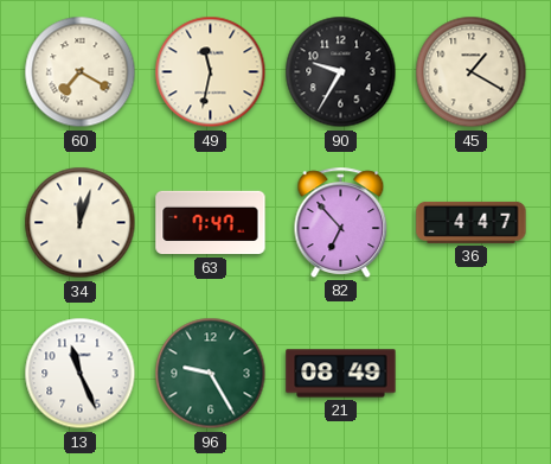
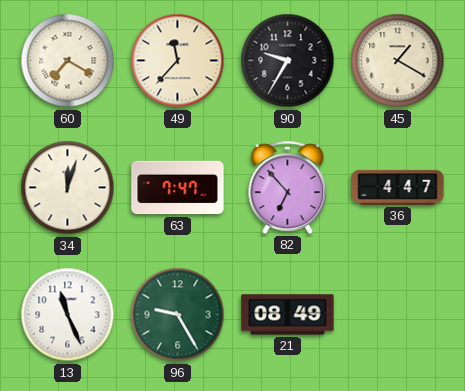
49: 11:32 -> 11:37
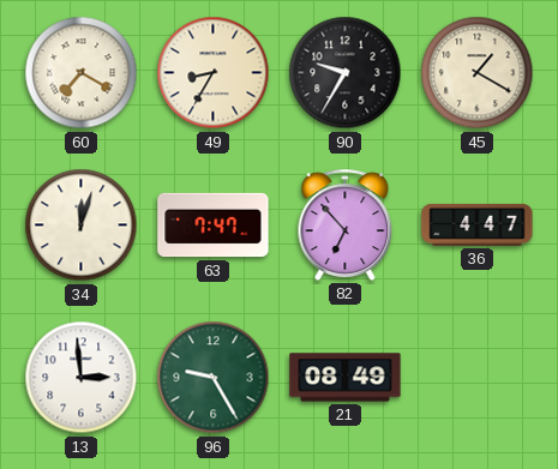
49: 11:37 -> 8:35
13: 11:26 -> 2:59
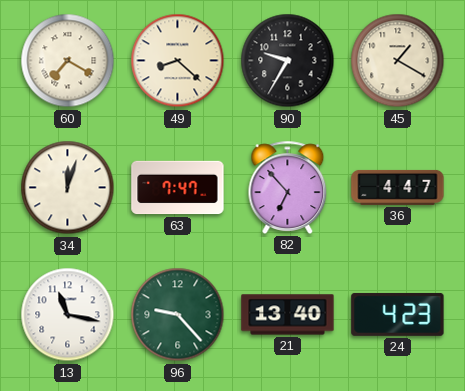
49: 8:35 -> 8:22
13: 2:59 -> 11:17
96: 9:25 -> 9:23
21: 08:49 -> 13:40
24: none -> 4:23
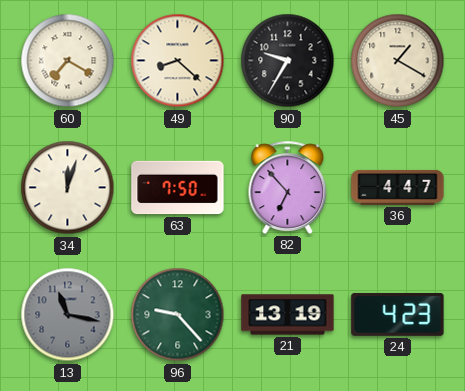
63: 7:47 -> 7:50
13 dial: white -> grey
21: 13:40 -> 13:19
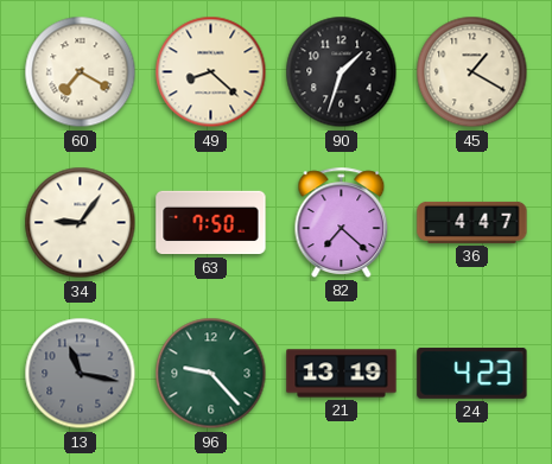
90: 9:35 -> 1:33
34: 12:03 -> 9:06
82: 6:53 -> 7:22
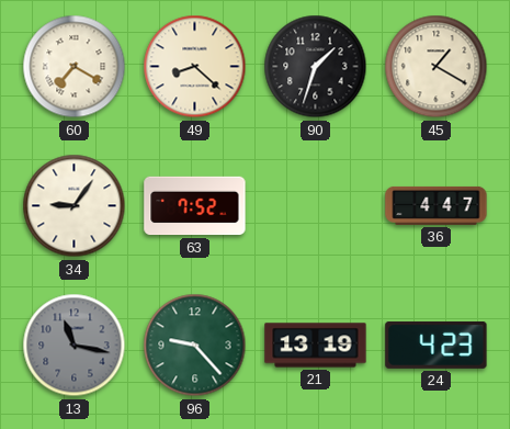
63: 7:50 -> 7:52
82: 7:22 -> none
